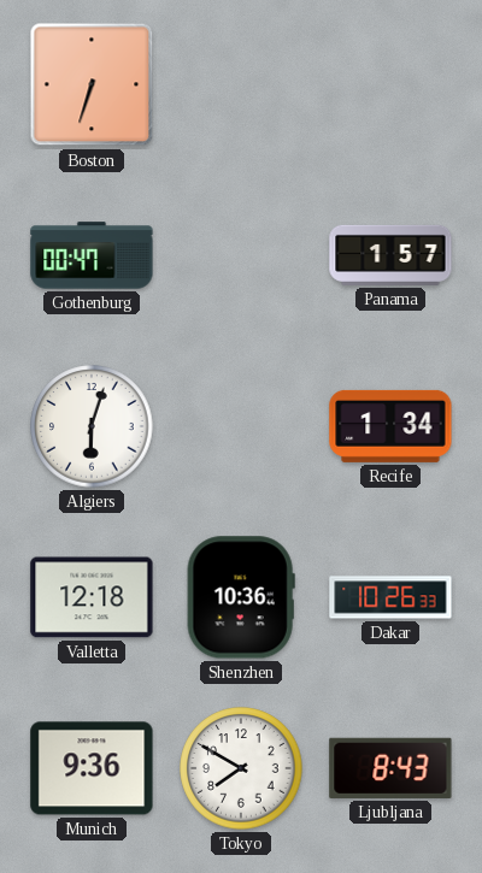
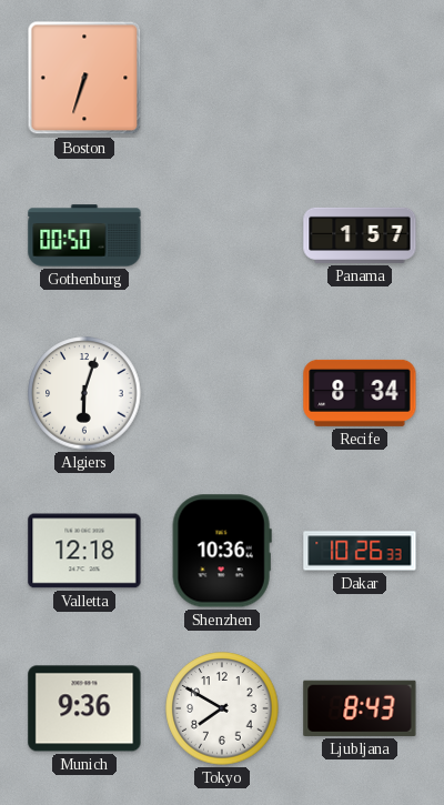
Gothenburg: 00:47 -> 00:50
Recife: 1:34 -> 8:34
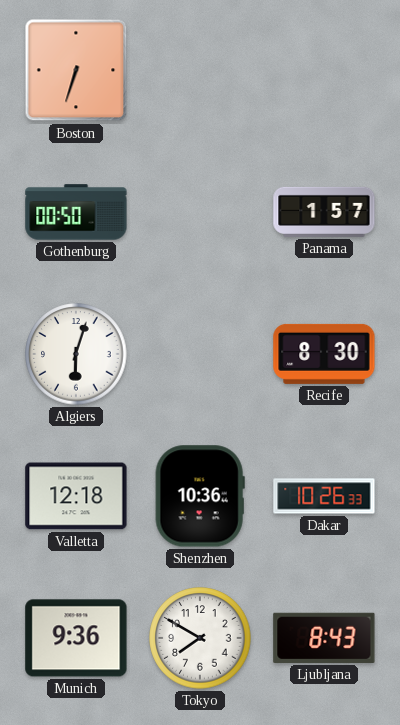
Recife: 8:34 -> 8:30
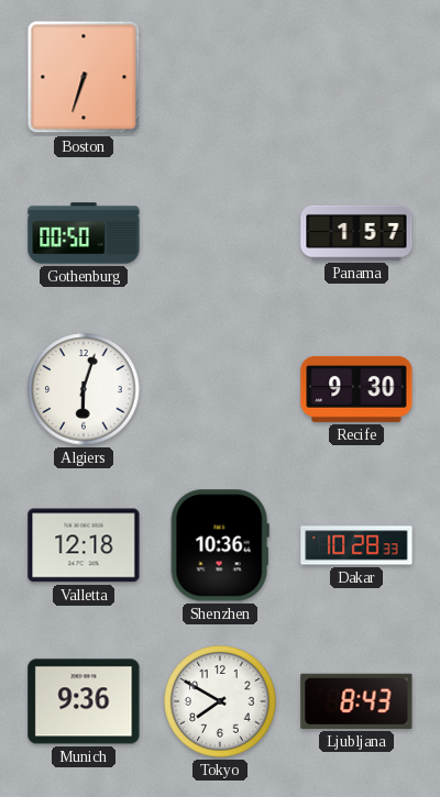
Recife: 8:30 -> 9:30
Dakar: 10:26 -> 10:28
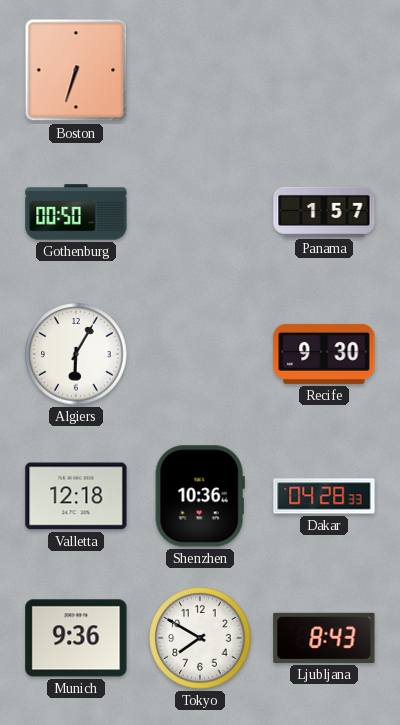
Algiers: 6:03 -> 6:05
Dakar: 10:28 -> 04:28
